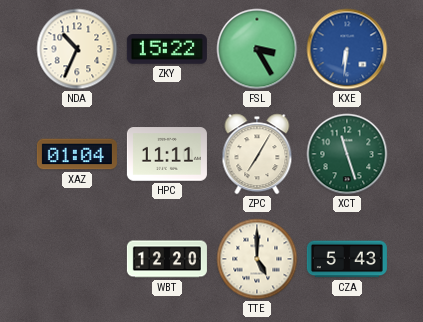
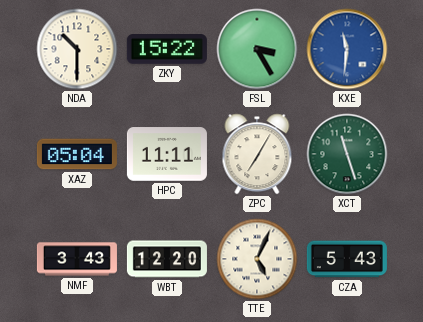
NDA: 10:34 -> 10:30
KXE: 6:31 -> 11:31
XAZ: 01:04 -> 05:04
NMF: none -> 3:43
TTE: 5:00 -> 5:04
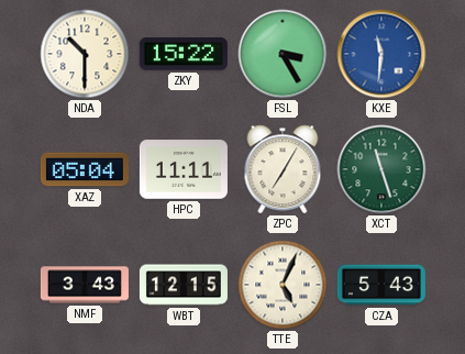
WBT: 12:20 -> 12:15
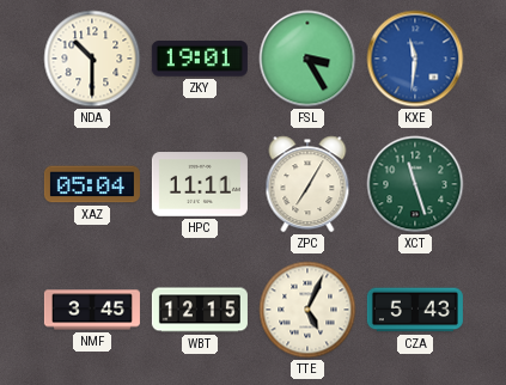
ZKY: 15:22 -> 19:01
NMF: 3:43 -> 3:45
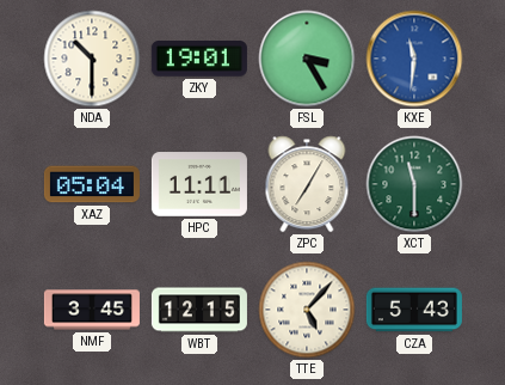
XCT: 11:27 -> 11:30
TTE: 5:04 -> 5:07
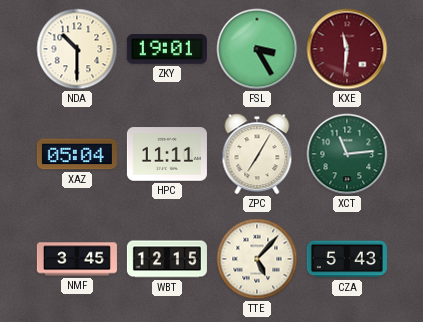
KXE dial: blue -> burgundy
XCT: 11:30 -> 11:14
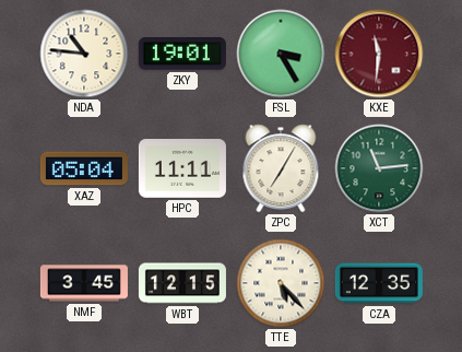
NDA: 10:30 -> 10:46
TTE: 5:07 -> 5:23
CZA: 5:43 -> 12:35
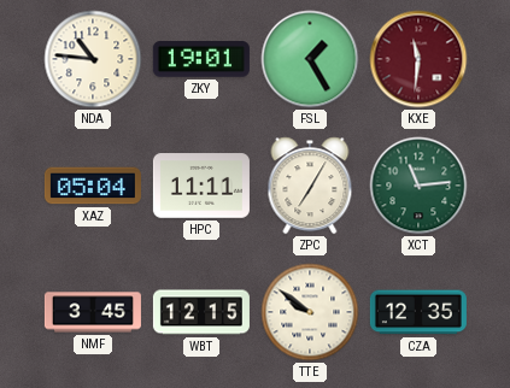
FSL: 3:25 -> 1:25
TTE: 5:23 -> 9:51
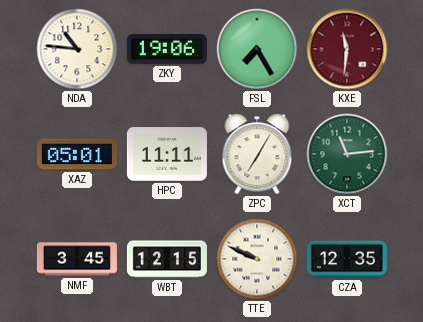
ZKY: 19:01 -> 19:06
FSL: 1:25 -> 7:25
XAZ: 05:04 -> 05:01
TTE: 9:51 -> 9:49
